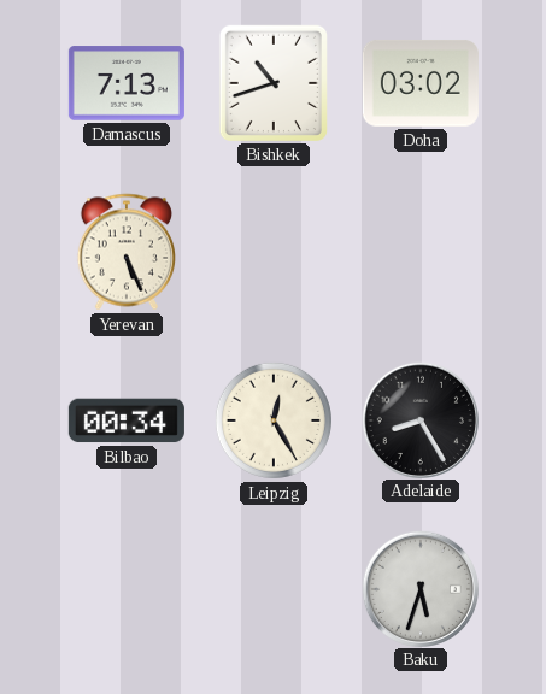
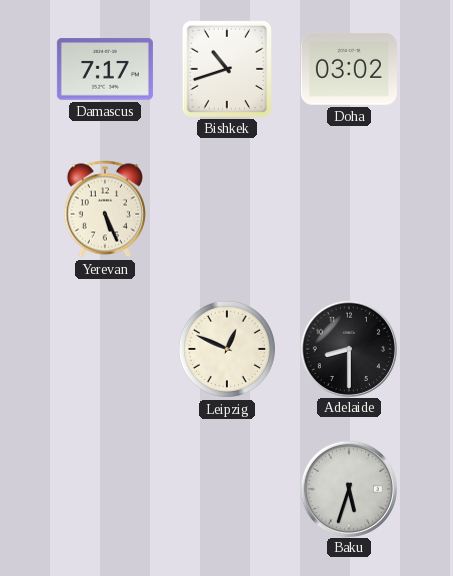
Damascus: 7:13 -> 7:17
Bilbao: 00:34 -> none
Leipzig: 12:25 -> 12:49
Adelaide: 8:25 -> 8:30
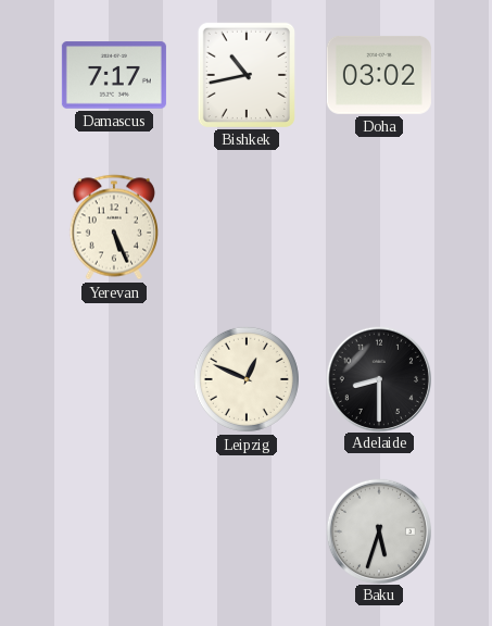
Bishkek: 10:42 -> 10:43
